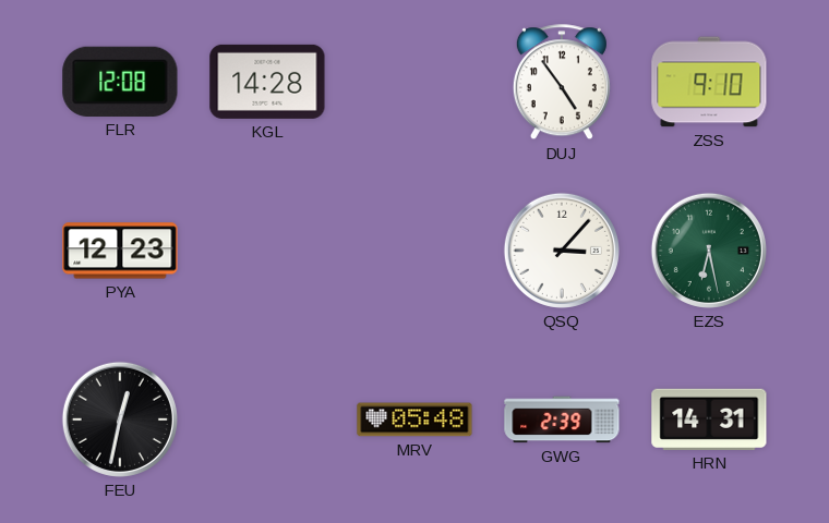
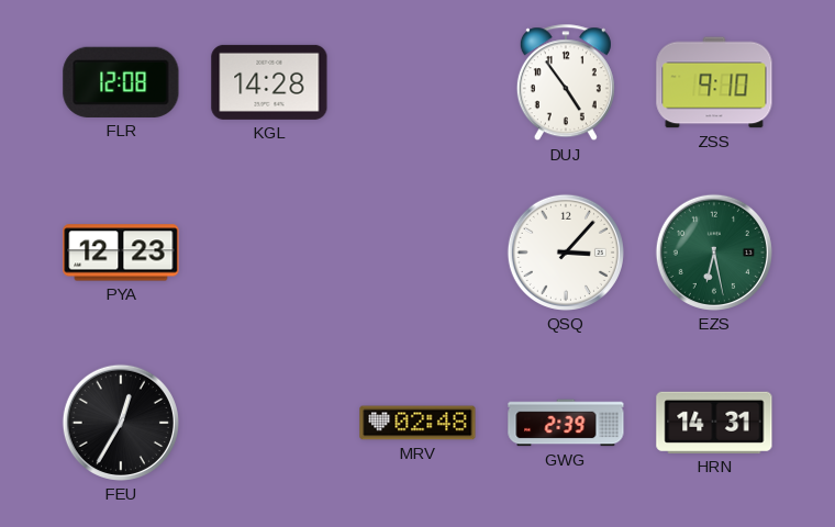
FEU: 12:32 -> 12:35
MRV: 05:48 -> 02:48
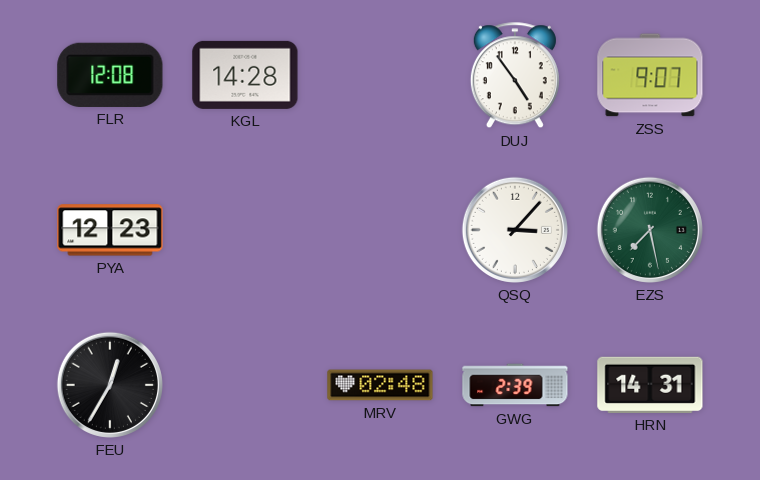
ZSS: 9:10 -> 9:07
EZS: 6:28 -> 7:28
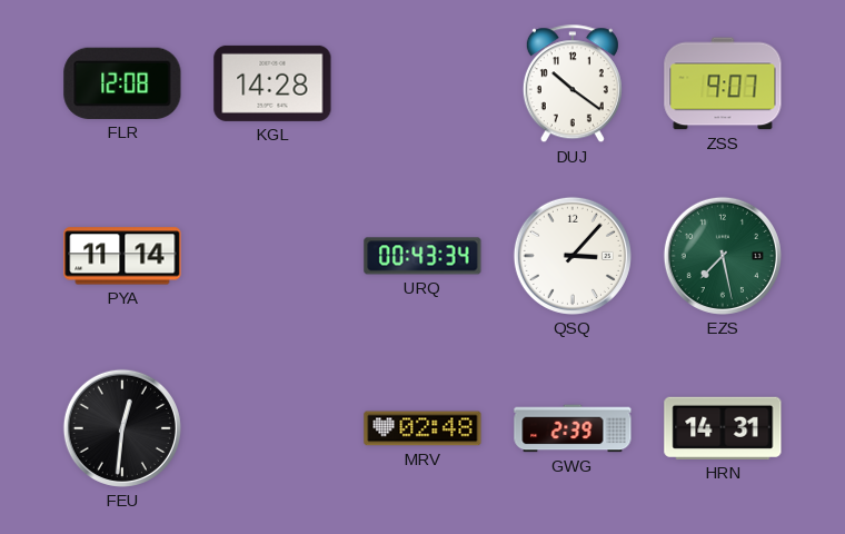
DUJ: 4:54 -> 10:21
PYA: 12:23 -> 11:14
URQ: none -> 00:43
FEU: 12:35 -> 12:31
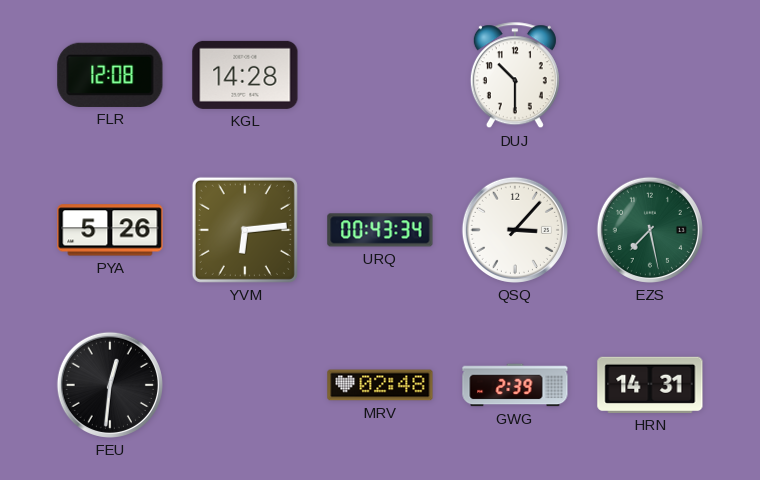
DUJ: 10:21 -> 10:30
ZSS: 9:07 -> none
PYA: 11:14 -> 5:26
YVM: none -> 6:14
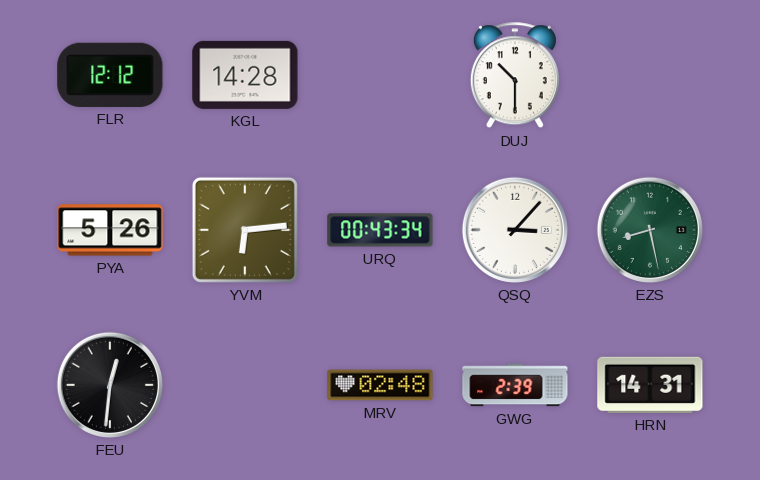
FLR: 12:08 -> 12:12
EZS: 7:28 -> 8:28
